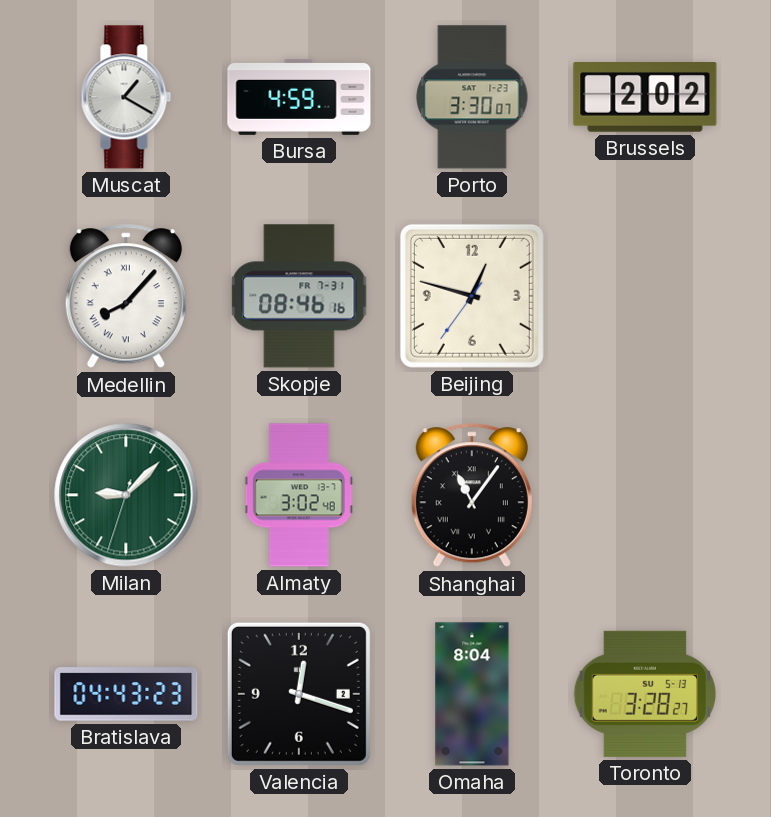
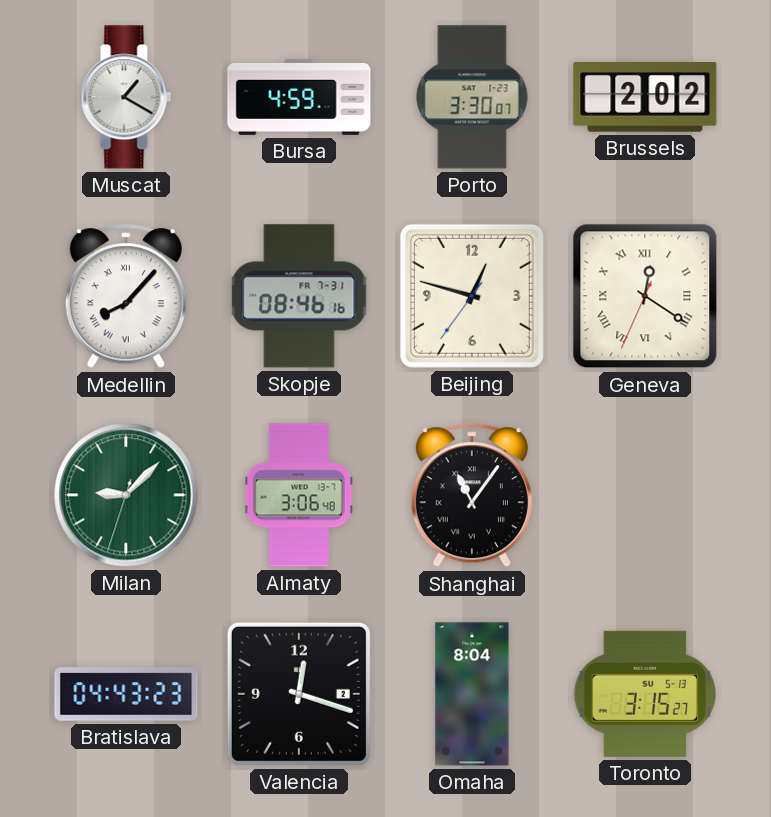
Geneva: none -> 12:20
Almaty: 3:02 -> 3:06
Toronto: 3:28 -> 3:15
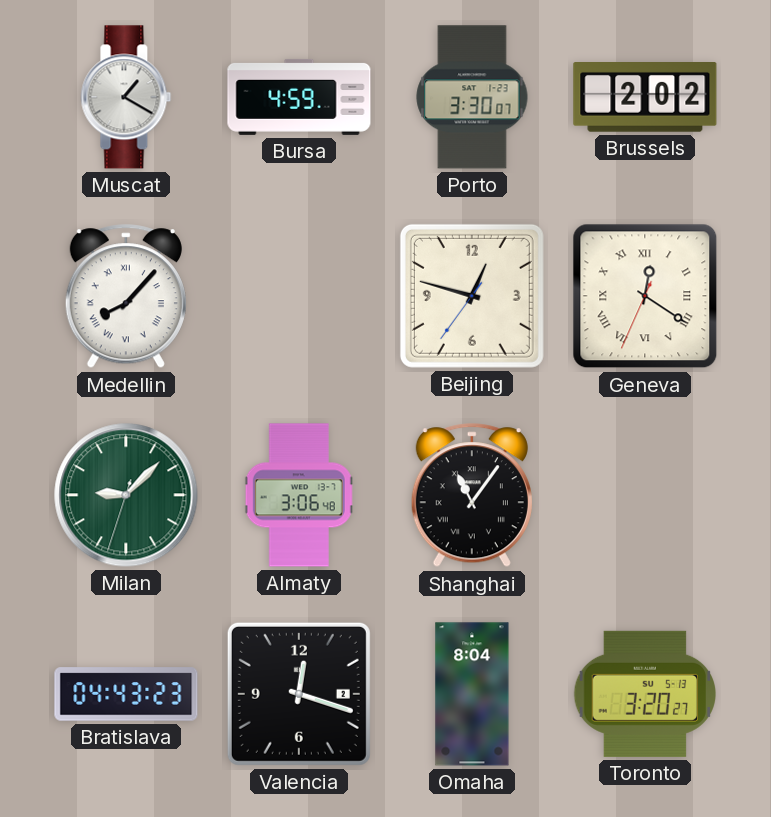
Skopje: 08:46 -> none
Toronto: 3:15 -> 3:20
